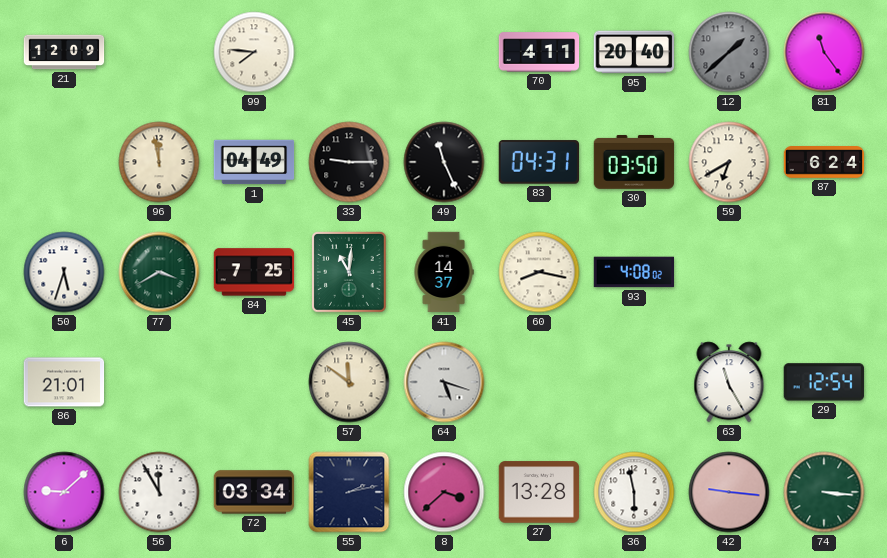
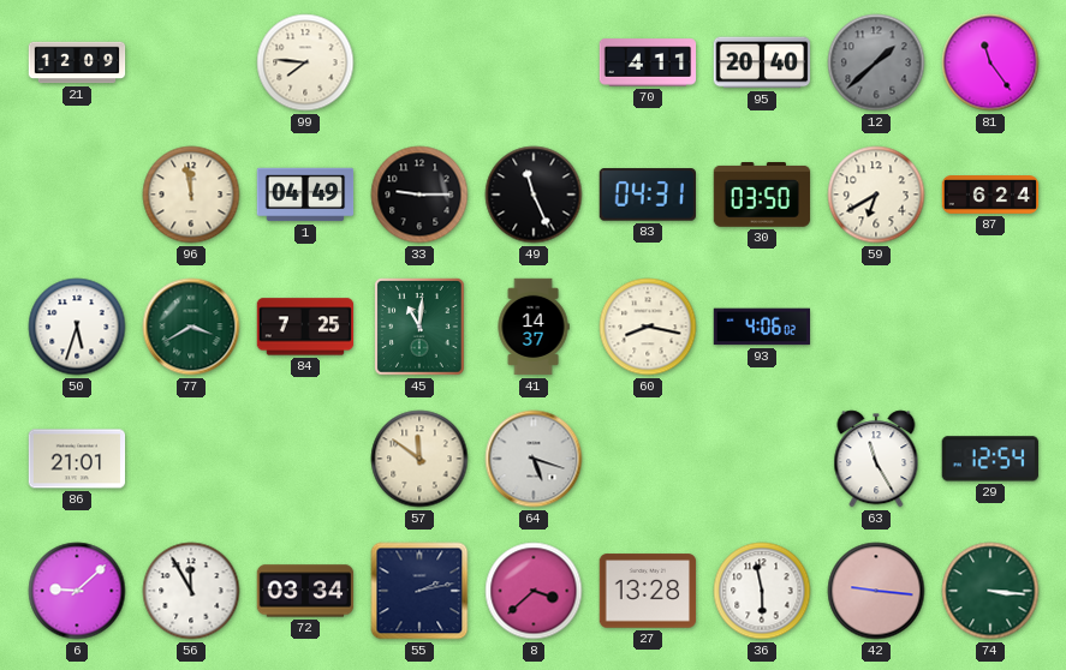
93: 4:08 -> 4:06
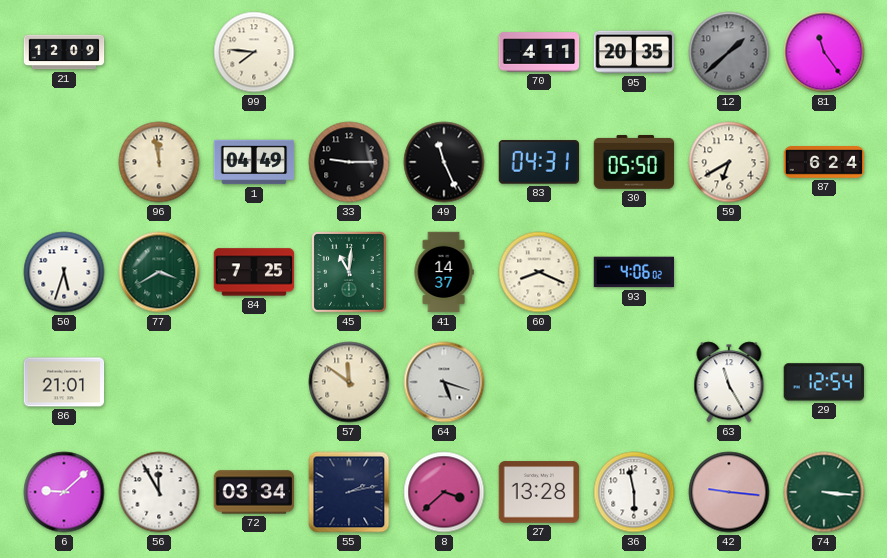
95: 20:40 -> 20:35
30: 03:50 -> 05:50
60: 8:17 -> 8:19
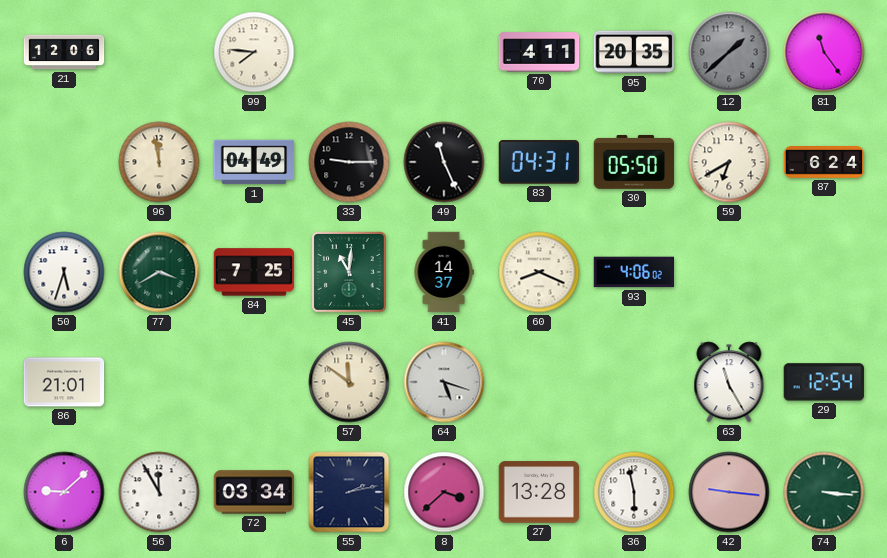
21: 12:09 -> 12:06
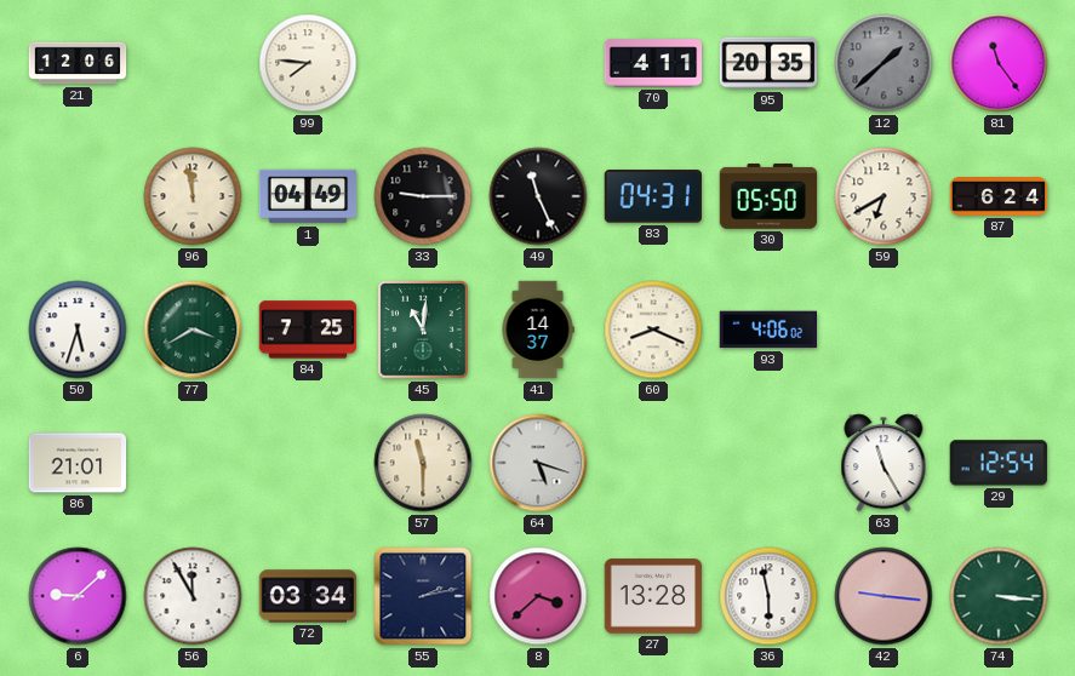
57: 11:51 -> 11:30
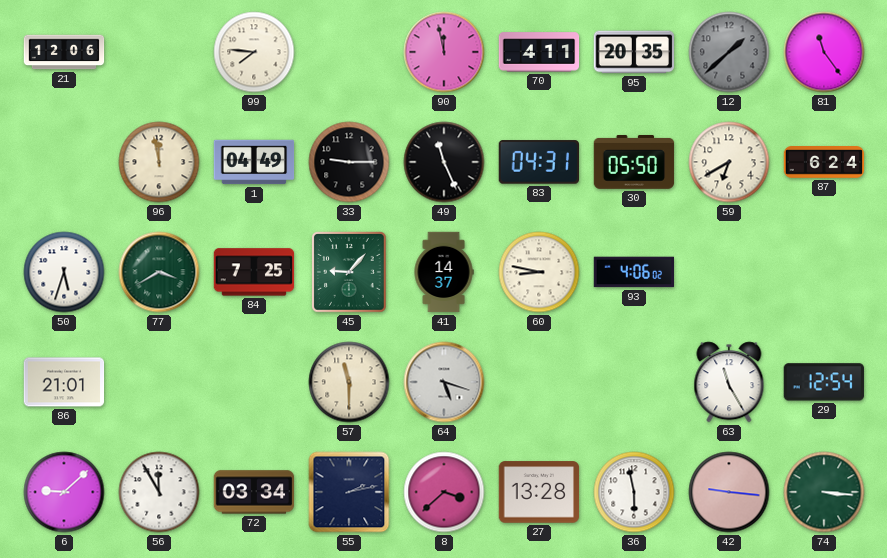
90: none -> 11:58
45: 11:01 -> 9:07
60: 8:19 -> 8:47
